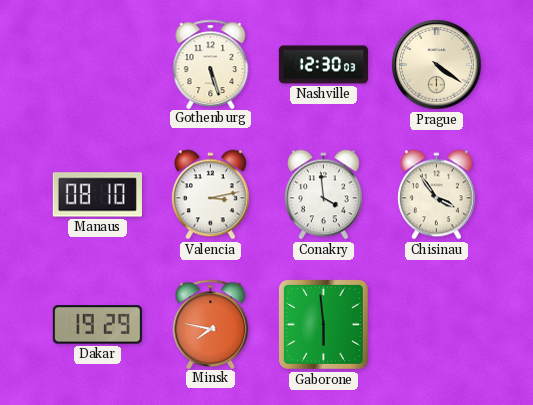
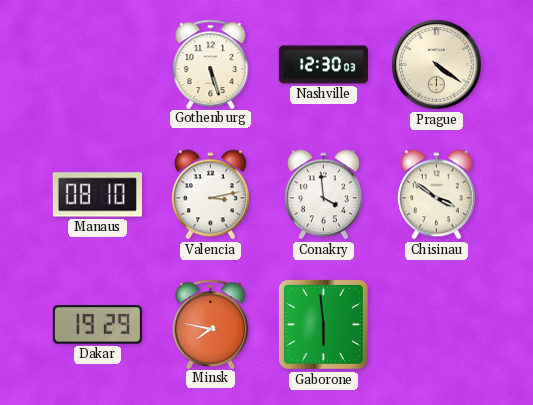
Chisinau: 3:54 -> 3:51
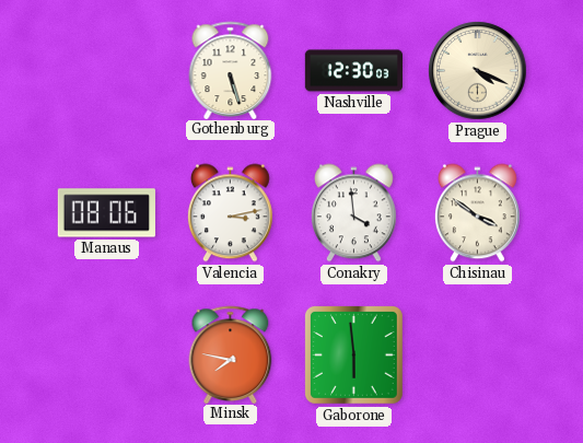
Prague: 4:21 -> 4:19
Manaus: 08:10 -> 08:06
Dakar: 19:29 -> none
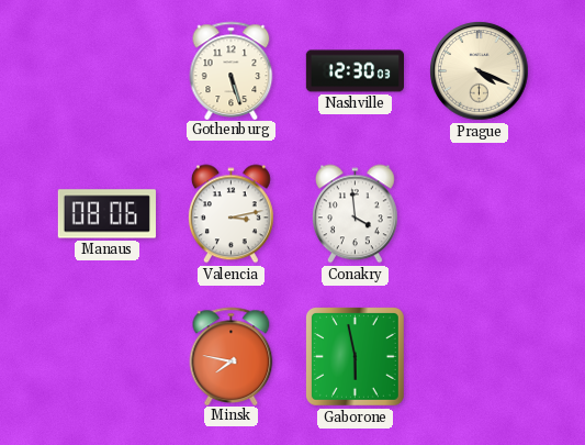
Chisinau: 3:51 -> none
Gaborone: 5:59 -> 5:58
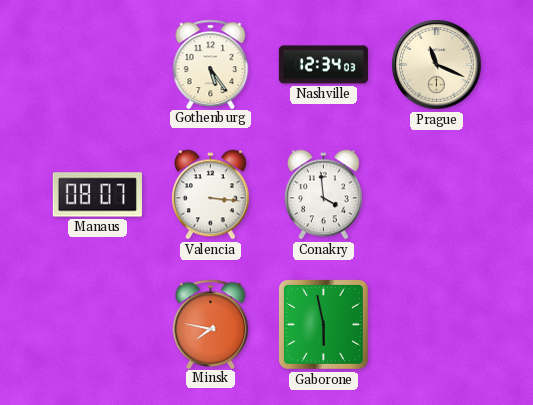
Gothenburg: 5:27 -> 5:24
Nashville: 12:30 -> 12:34
Prague: 4:19 -> 11:19
Manaus: 08:06 -> 08:07
Valencia: 3:13 -> 3:16
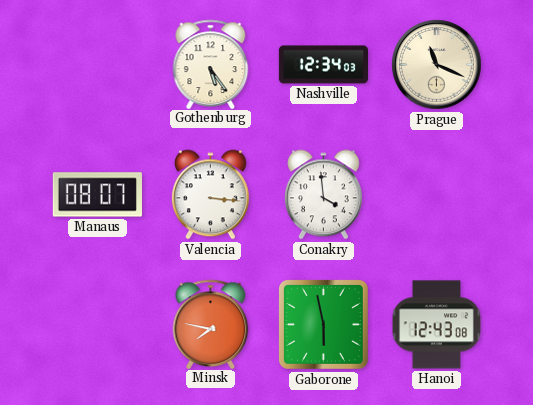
Hanoi: none -> 12:43
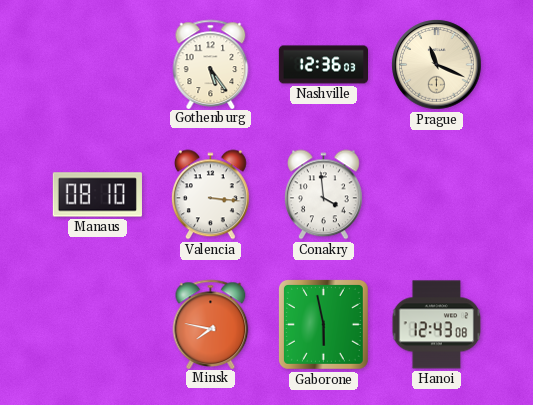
Nashville: 12:34 -> 12:36
Manaus: 08:07 -> 08:10
